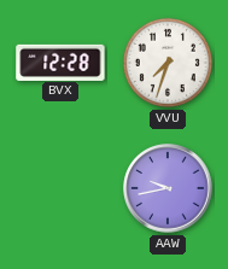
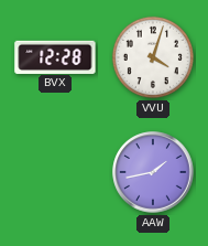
VVU: 7:33 -> 4:03
AAW: 9:43 -> 1:43
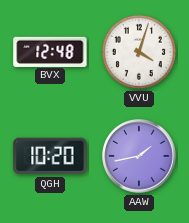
BVX: 12:28 -> 12:48
QGH: none -> 10:20
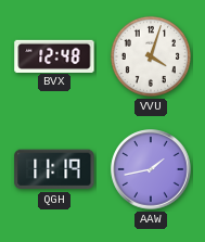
QGH: 10:20 -> 11:19
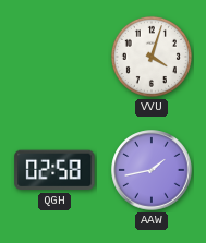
BVX: 12:48 -> none
QGH: 11:19 -> 02:58
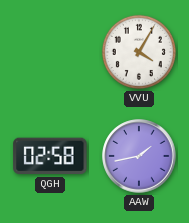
VVU: 4:03 -> 4:05
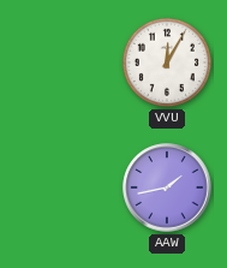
VVU: 4:05 -> 12:05
QGH: 02:58 -> none
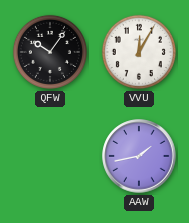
QFW: none -> 10:06
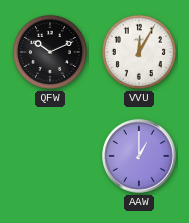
QFW: 10:06 -> 10:11
AAW: 1:43 -> 1:00
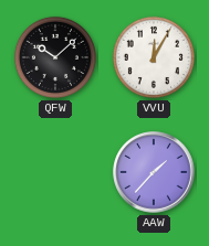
QFW: 10:11 -> 10:08
AAW: 1:00 -> 1:37
